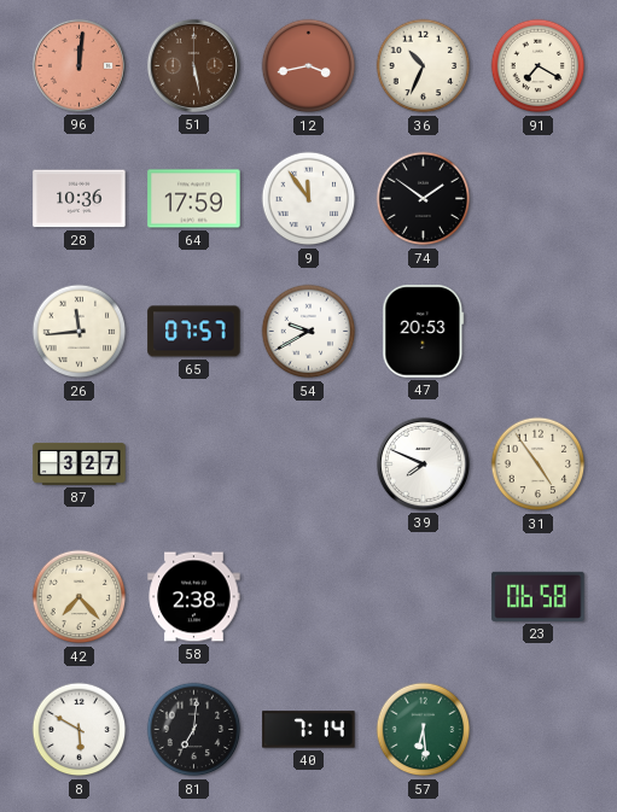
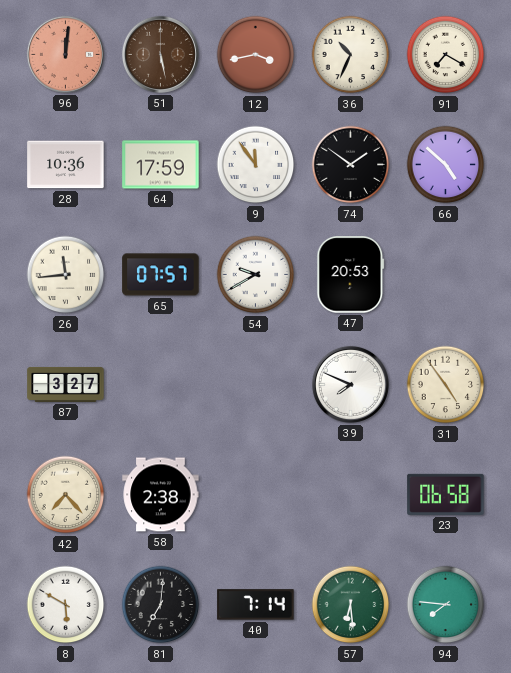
66: none -> 4:52
94: none -> 7:46
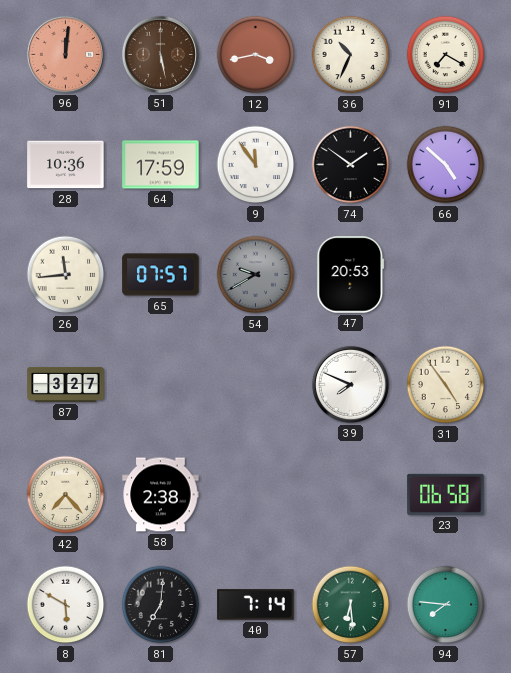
54 dial: white -> grey
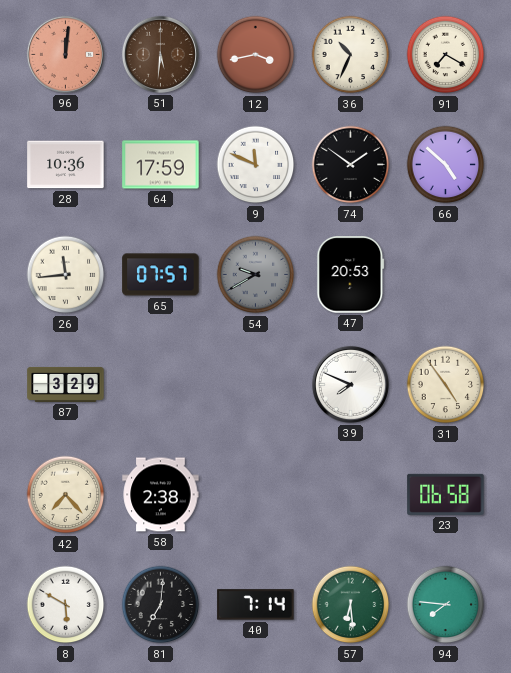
51: 5:28 -> 5:31
9: 11:54 -> 11:49
87: 3:27 -> 3:29
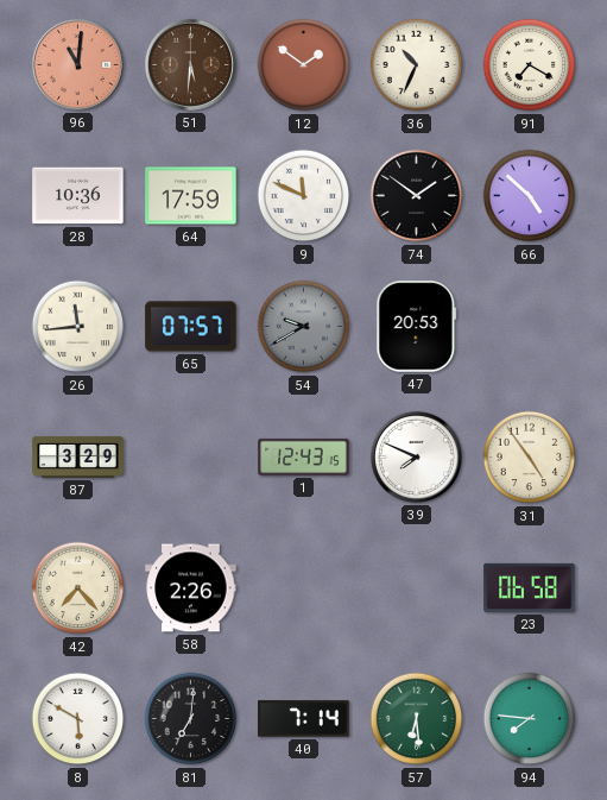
96: 12:01 -> 11:01
12: 3:43 -> 1:51
1: none -> 12:43
58: 2:38 -> 2:26
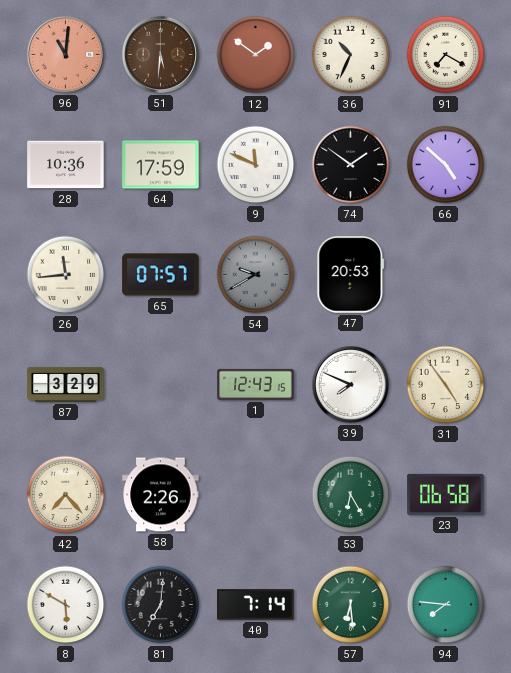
53: none -> 6:25
